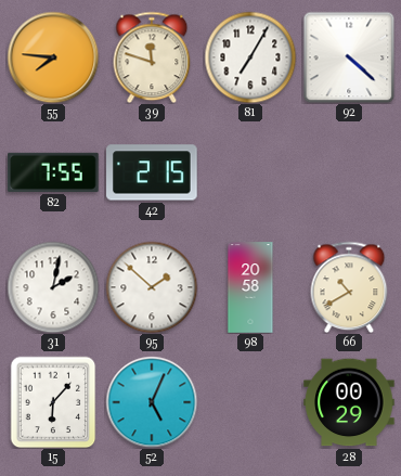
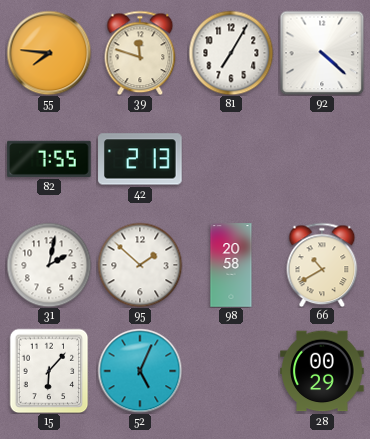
42: 2:15 -> 2:13
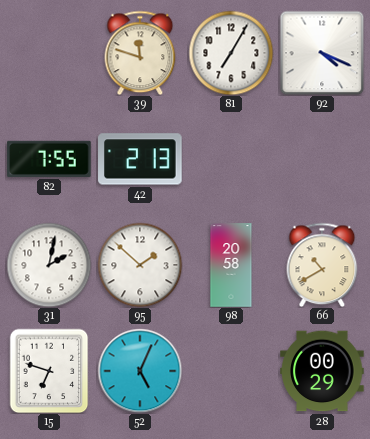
55: 7:46 -> none
92: 4:22 -> 4:19
15: 6:07 -> 6:48
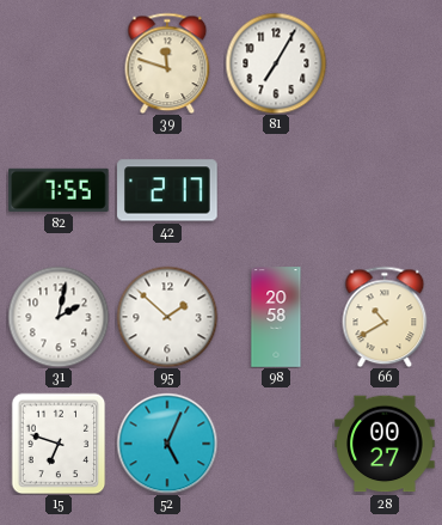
92: 4:19 -> none
42: 2:13 -> 2:17
28: 00:29 -> 00:27
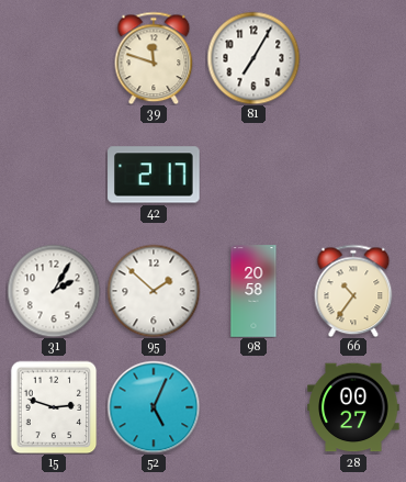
82: 7:55 -> none
31: 2:02 -> 2:05
66: 10:40 -> 10:36
15: 6:48 -> 2:48
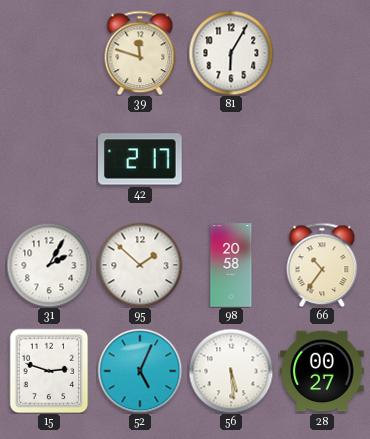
81: 7:05 -> 6:05
56: none -> 5:29
